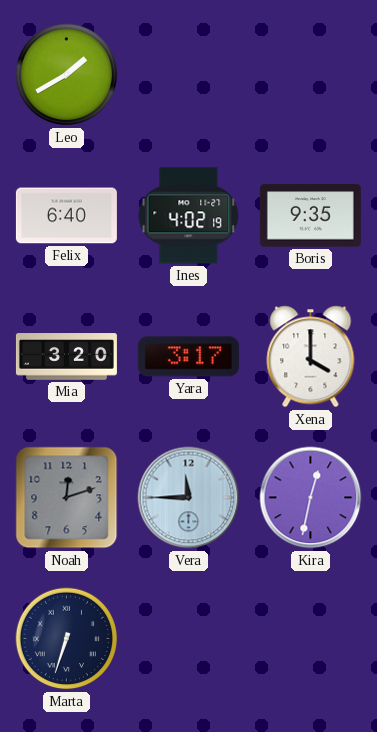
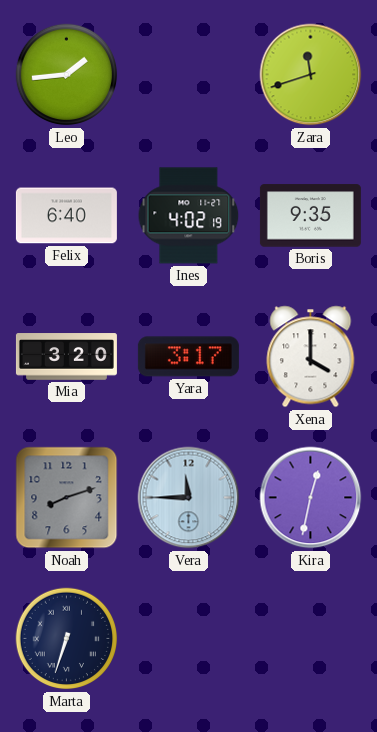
Leo: 1:40 -> 1:44
Zara: none -> 11:42
Noah: 12:12 -> 8:12
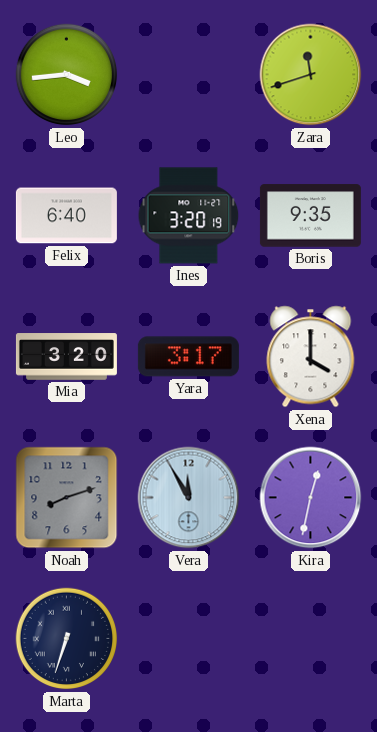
Leo: 1:44 -> 3:44
Ines: 4:02 -> 3:20
Vera: 11:45 -> 11:55
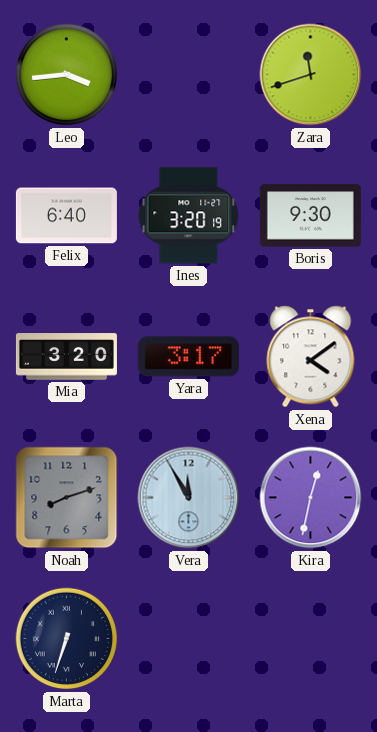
Boris: 9:35 -> 9:30
Xena: 4:00 -> 4:09
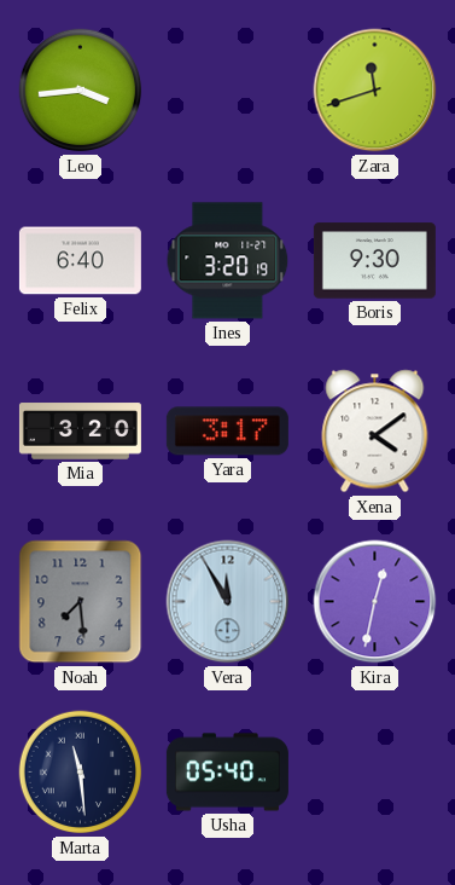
Noah: 8:12 -> 7:29
Marta: 6:33 -> 11:29
Usha: none -> 05:40
